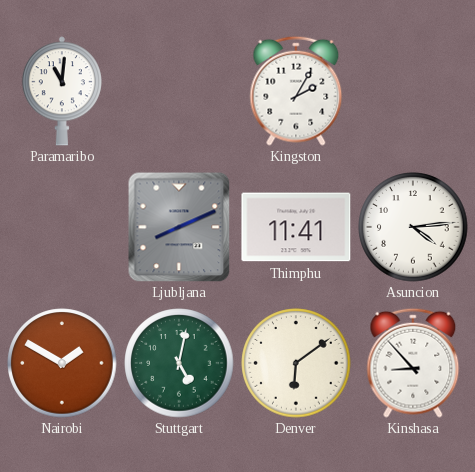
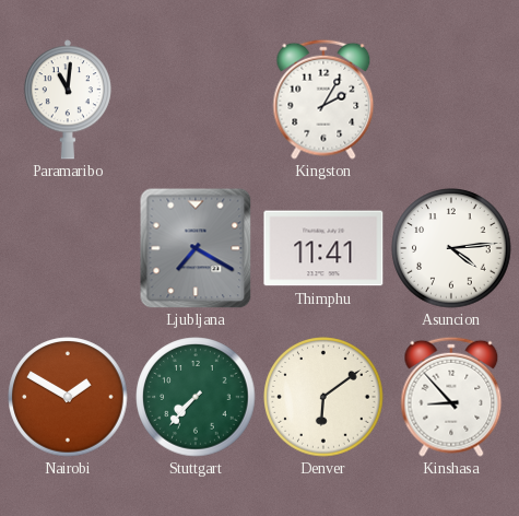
Ljubljana: 8:11 -> 7:20
Stuttgart: 5:02 -> 7:37
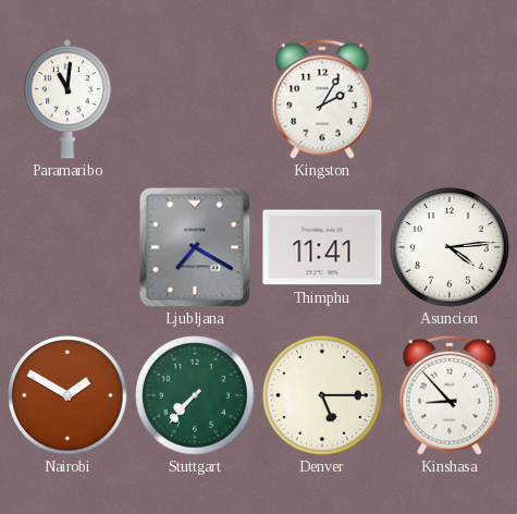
Denver: 6:09 -> 5:15
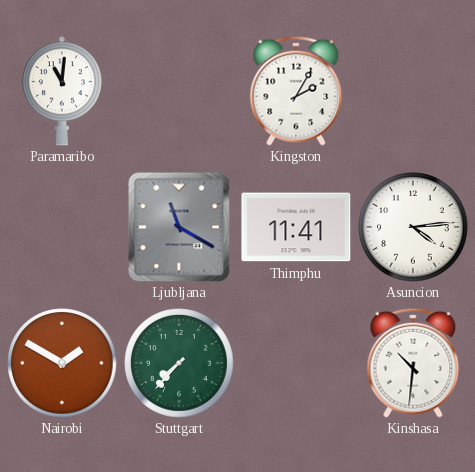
Ljubljana: 7:20 -> 11:20
Denver: 5:15 -> none
Kinshasa: 8:53 -> 10:31
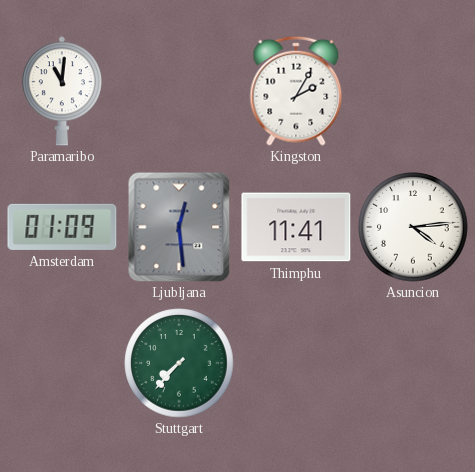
Amsterdam: none -> 01:09
Ljubljana: 11:20 -> 12:29
Nairobi: 1:50 -> none
Kinshasa: 10:31 -> none
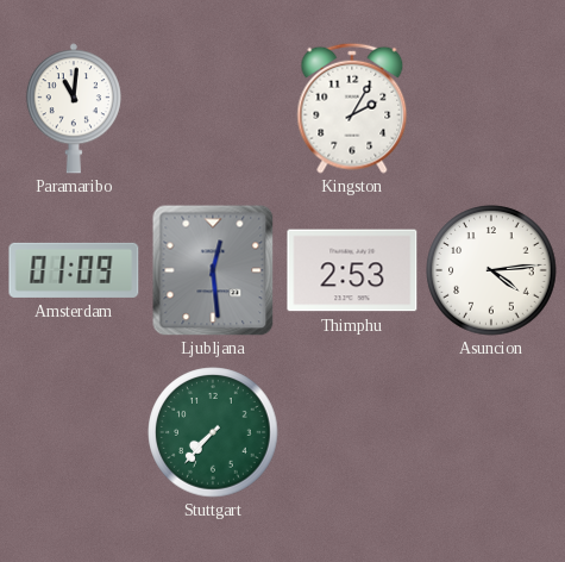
Thimphu: 11:41 -> 2:53
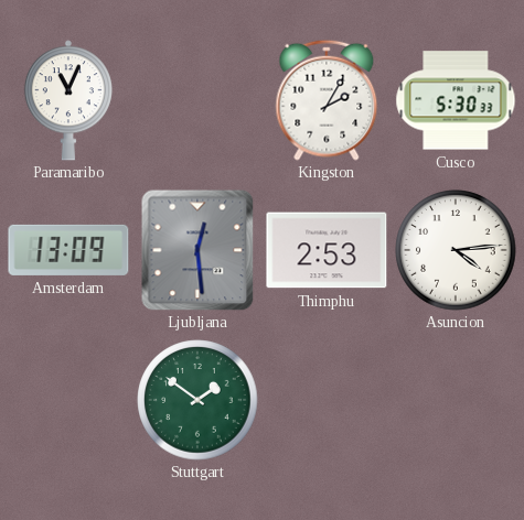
Paramaribo: 11:01 -> 11:04
Cusco: none -> 5:30
Amsterdam: 01:09 -> 13:09
Stuttgart: 7:37 -> 1:51
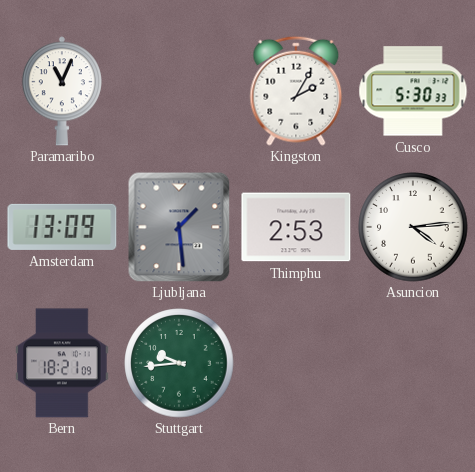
Ljubljana: 12:29 -> 1:29
Bern: none -> 18:21
Stuttgart: 1:51 -> 9:44
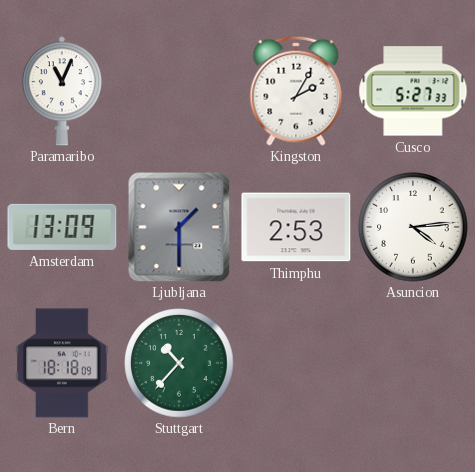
Cusco: 5:30 -> 5:27
Ljubljana: 1:29 -> 1:30
Bern: 18:21 -> 18:18
Stuttgart: 9:44 -> 10:37
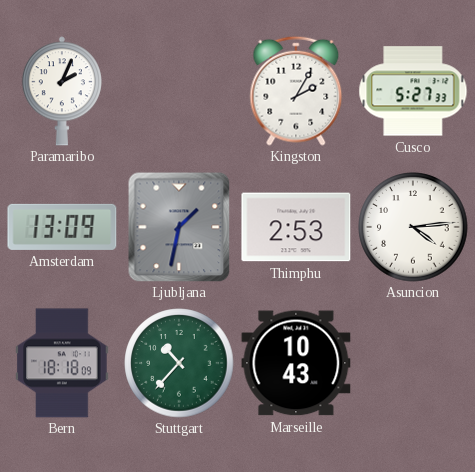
Paramaribo: 11:04 -> 2:04
Ljubljana: 1:30 -> 1:32
Marseille: none -> 10:43
